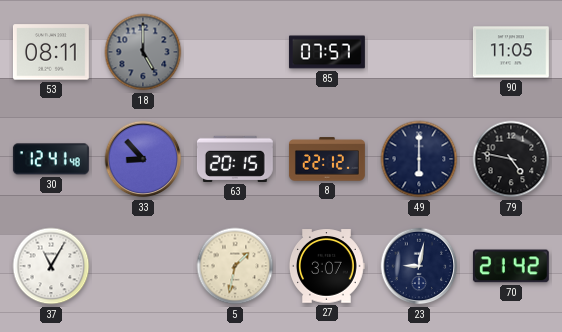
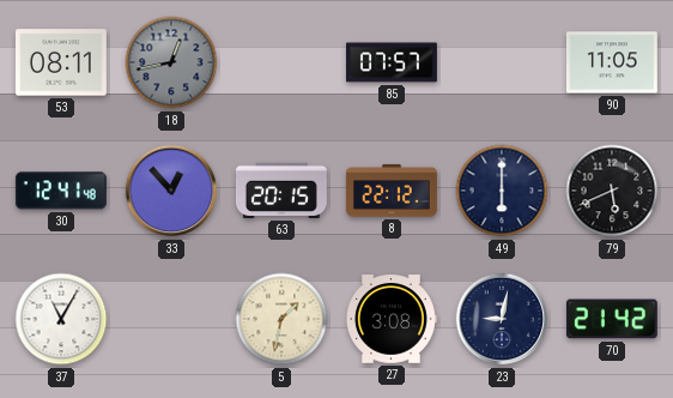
18: 5:00 -> 12:43
33: 8:53 -> 12:53
79: 4:47 -> 5:41
27: 3:07 -> 3:08
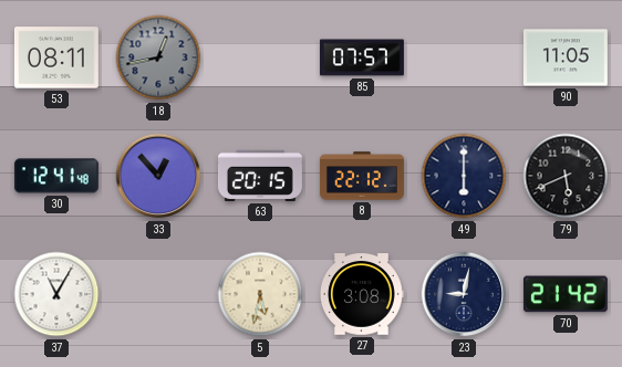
5: 1:32 -> 5:32
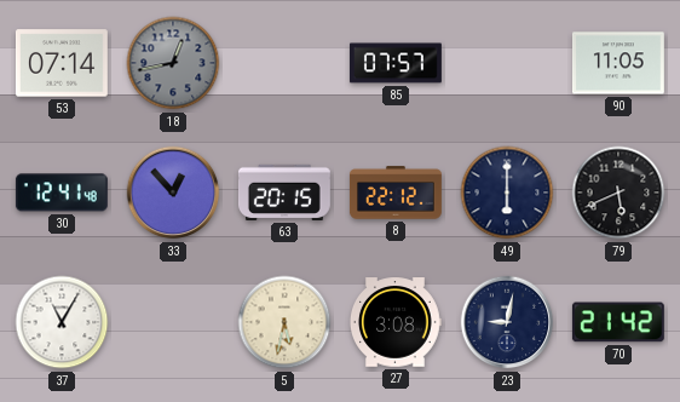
53: 08:11 -> 07:14
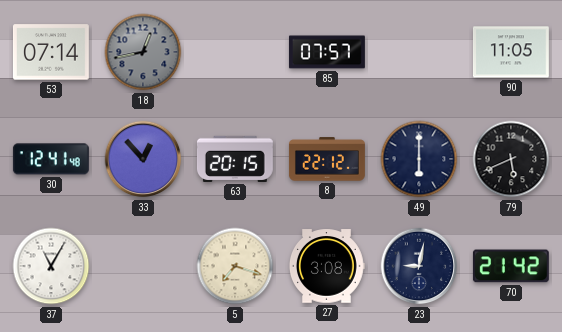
5: 5:32 -> 7:18
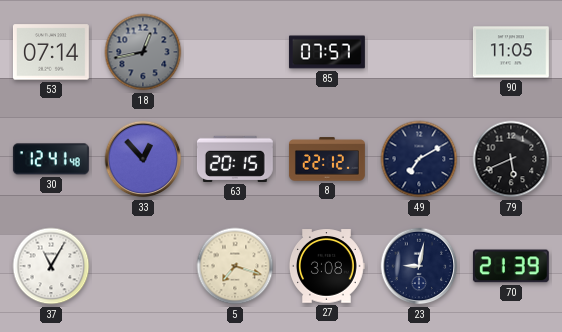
49: 6:00 -> 7:10
70: 21:42 -> 21:39
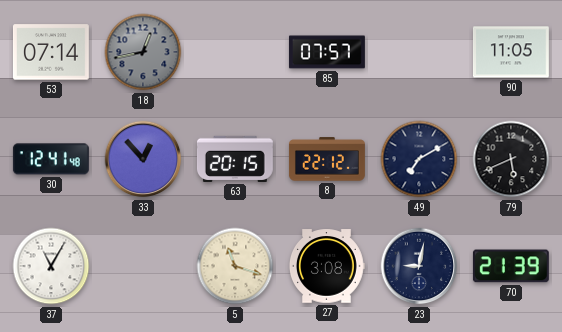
5: 7:18 -> 11:18
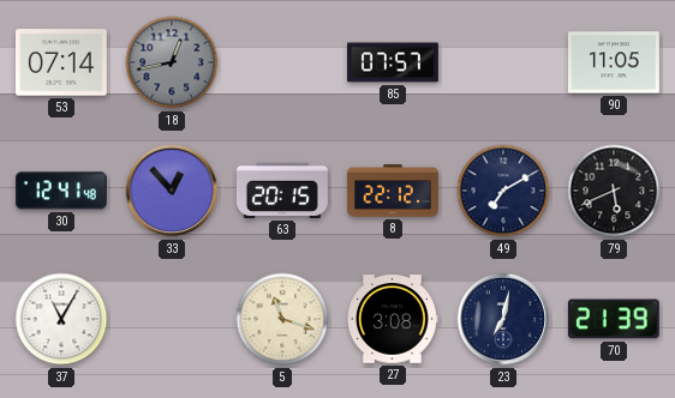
23: 9:02 -> 7:02
